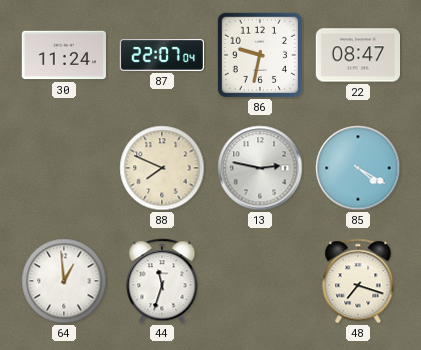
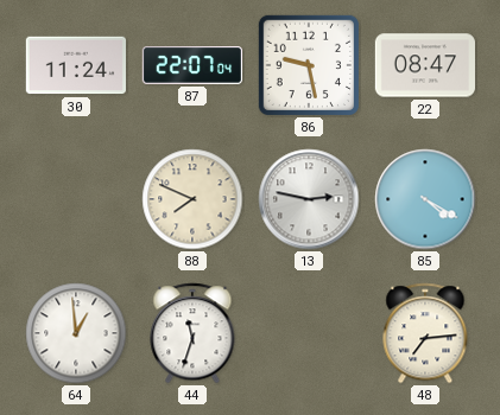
86: 9:32 -> 9:28
48: 7:18 -> 7:14
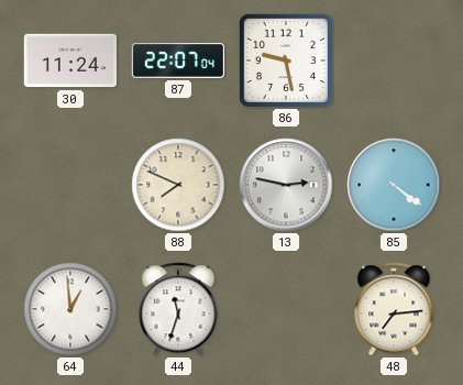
22: 08:47 -> none
85: 4:20 -> 4:21
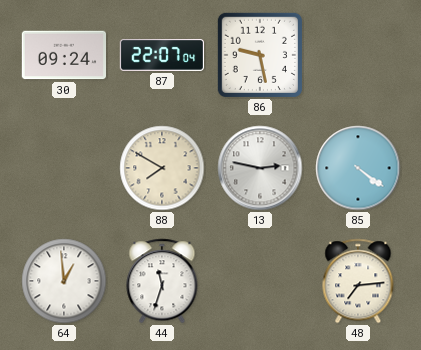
30: 11:24 -> 09:24
88: 7:49 -> 7:50
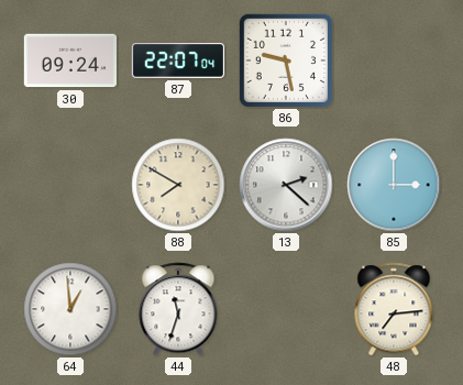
13: 2:47 -> 2:22
85: 4:21 -> 3:00
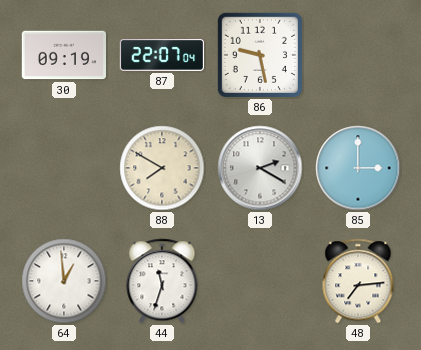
30: 09:24 -> 09:19
13: 2:22 -> 2:20
